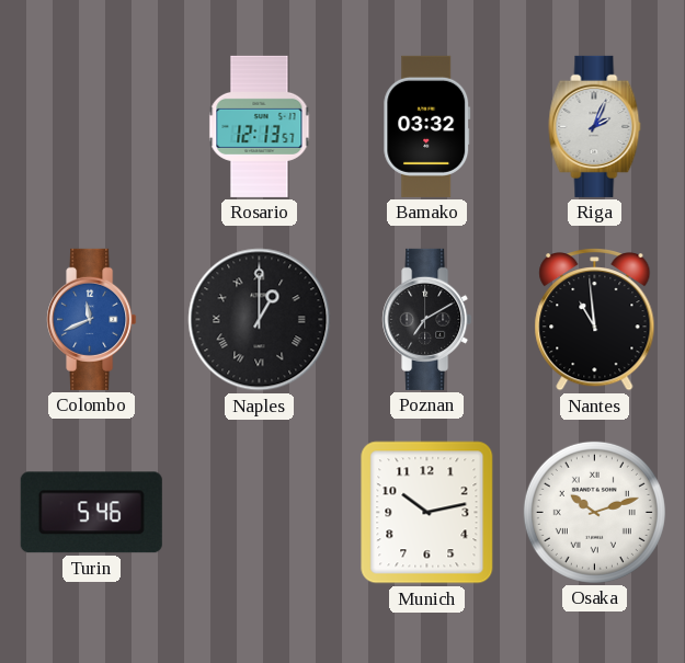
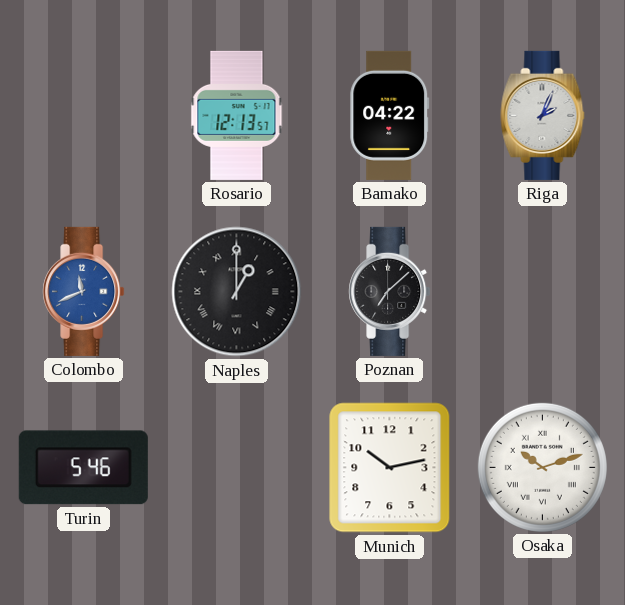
Bamako: 03:32 -> 04:22
Poznan: 7:10 -> 7:08
Nantes: 10:59 -> none
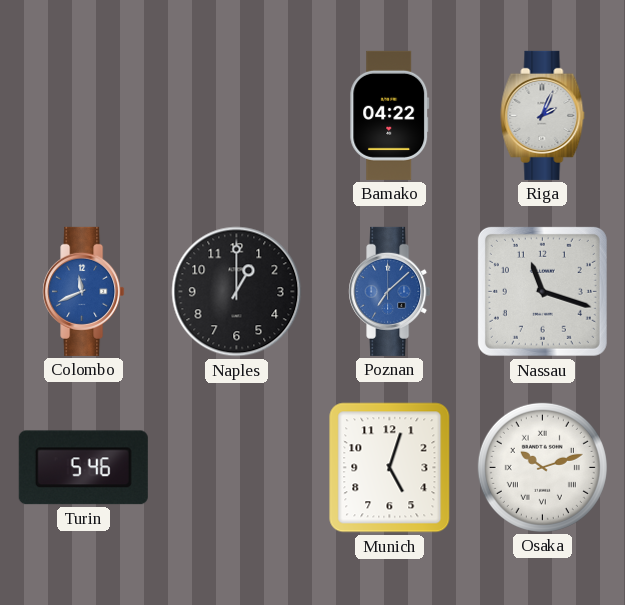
Rosario: 12:13 -> none
Naples numerals: Roman -> Arabic
Poznan dial: black -> blue
Nassau: none -> 11:18
Munich: 10:13 -> 5:03
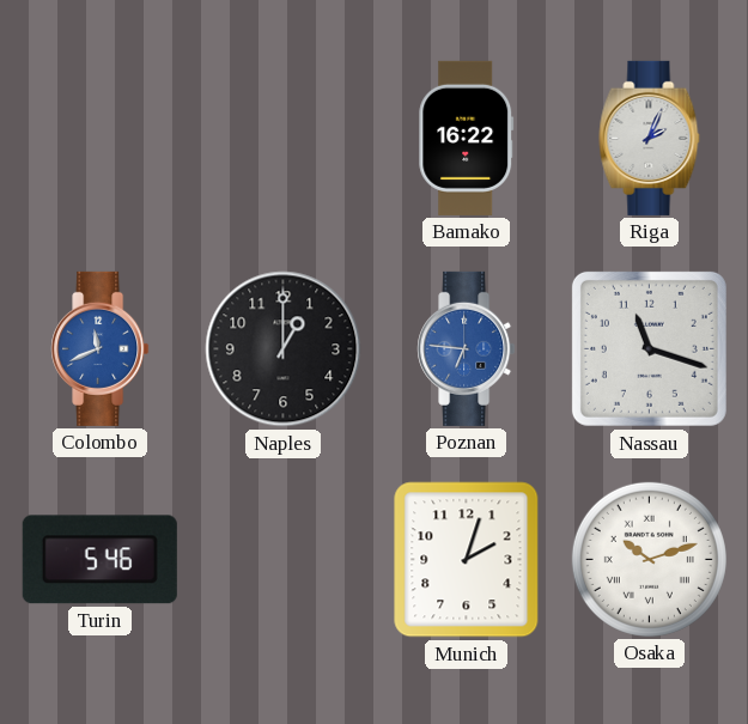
Bamako: 04:22 -> 16:22
Poznan: 7:08 -> 6:46
Munich: 5:03 -> 2:03
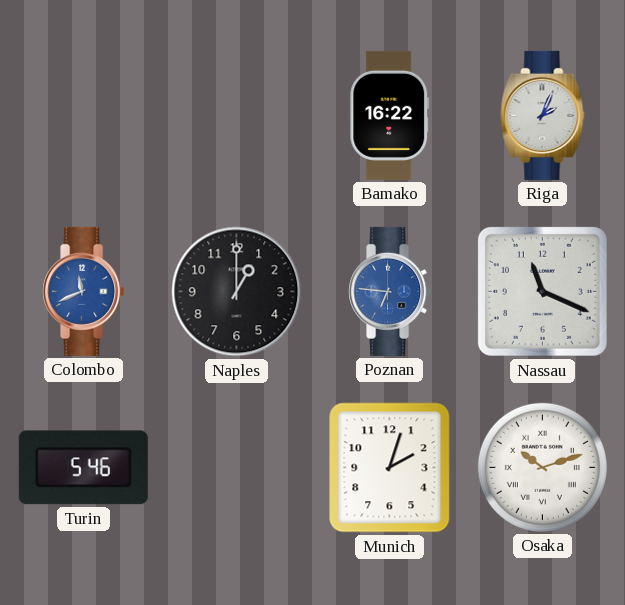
Nassau: 11:18 -> 11:19
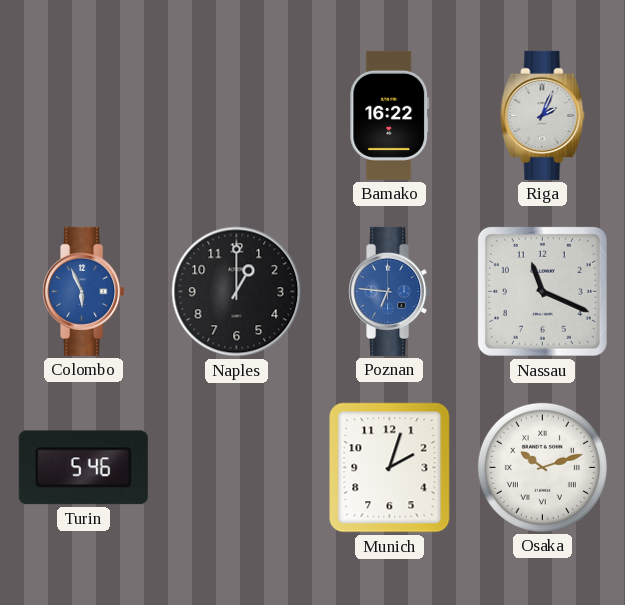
Colombo: 11:41 -> 5:56
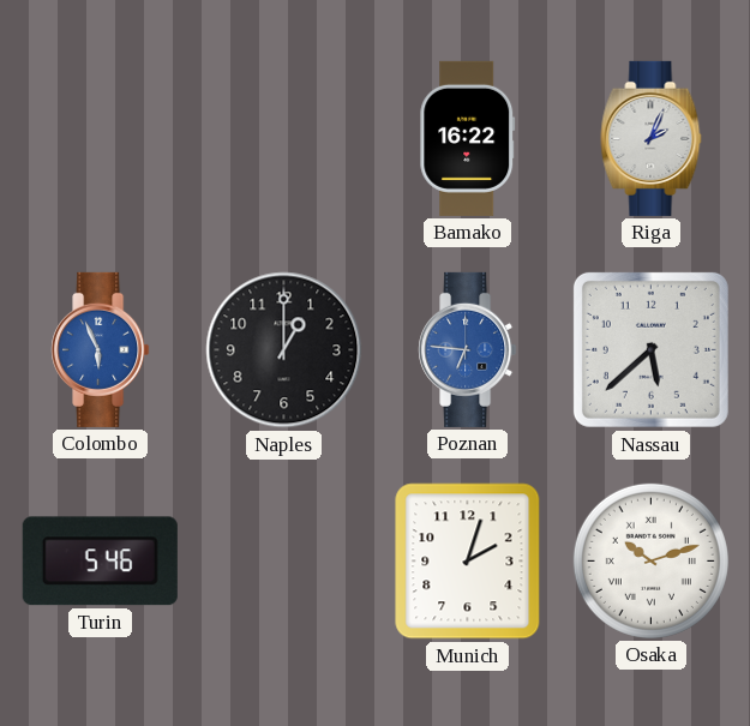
Nassau: 11:19 -> 5:38
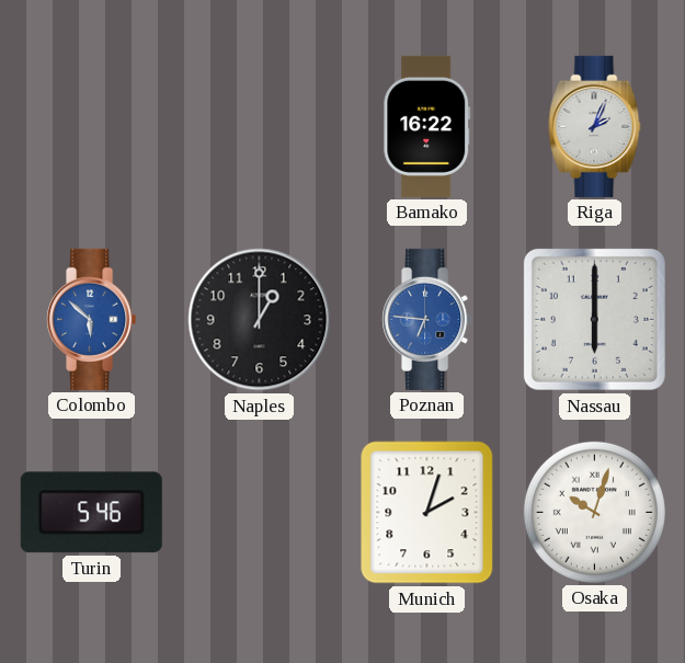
Colombo: 5:56 -> 5:52
Nassau: 5:38 -> 6:00
Osaka: 10:12 -> 10:03
